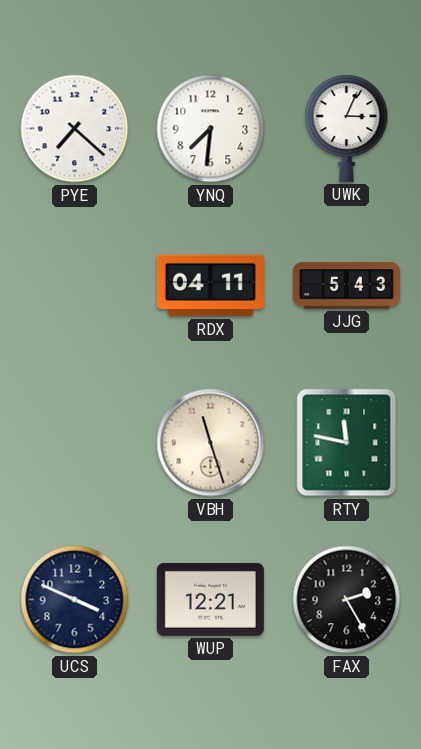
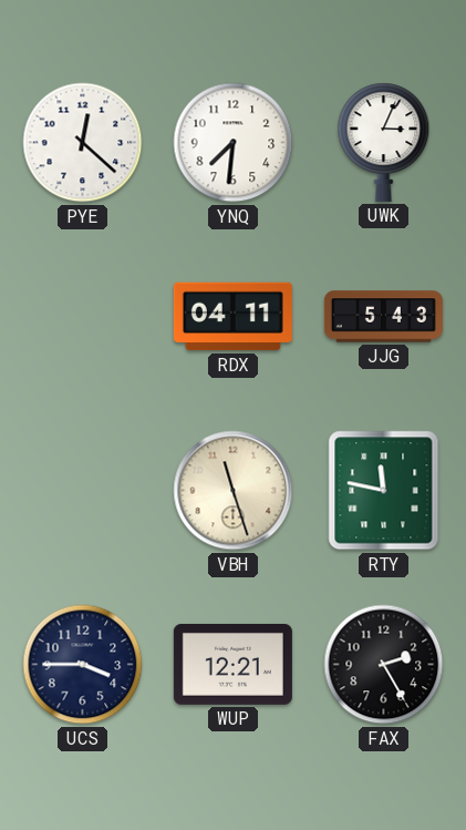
PYE: 7:22 -> 12:22
UCS: 3:49 -> 3:45
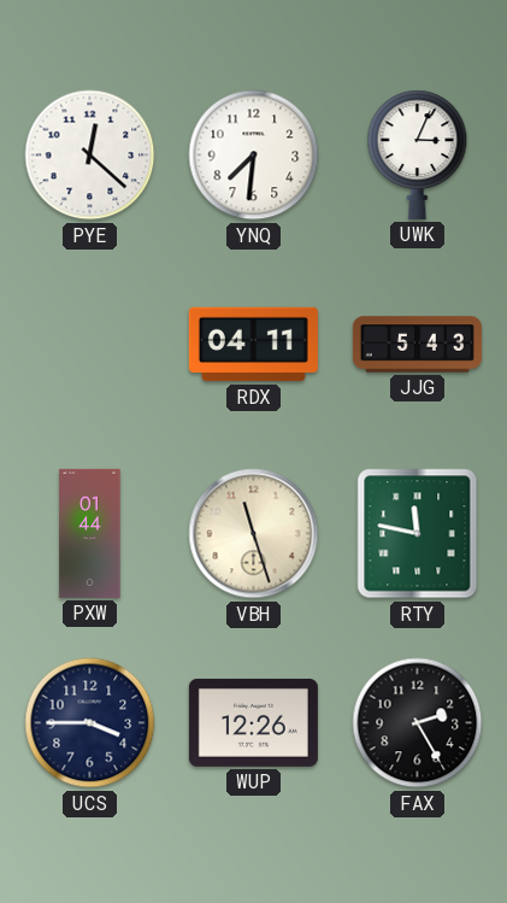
PXW: none -> 01:44
WUP: 12:21 -> 12:26
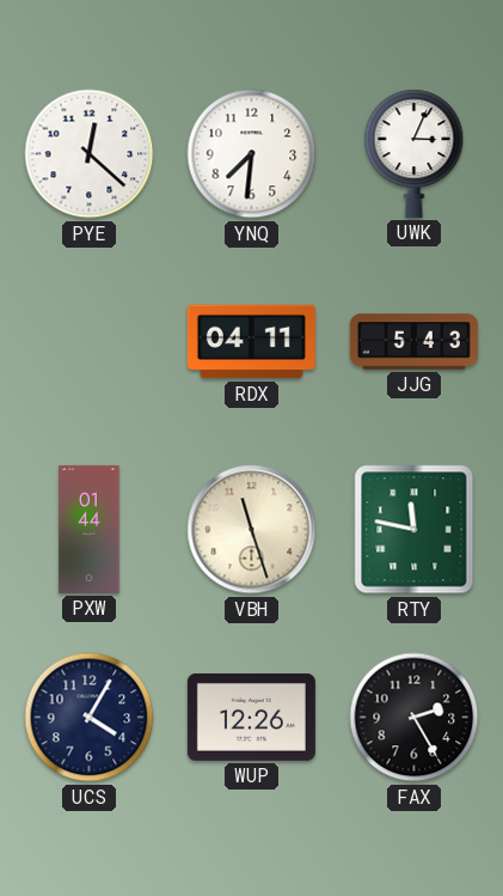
UCS: 3:45 -> 4:05
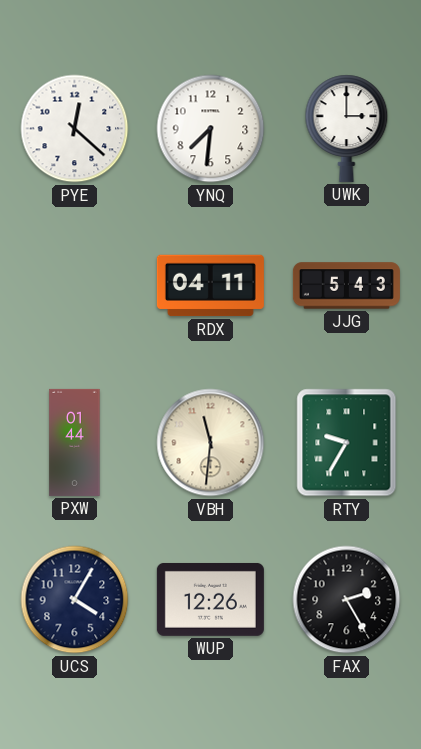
UWK: 3:04 -> 3:00
VBH: 11:27 -> 11:31
RTY: 11:47 -> 9:35
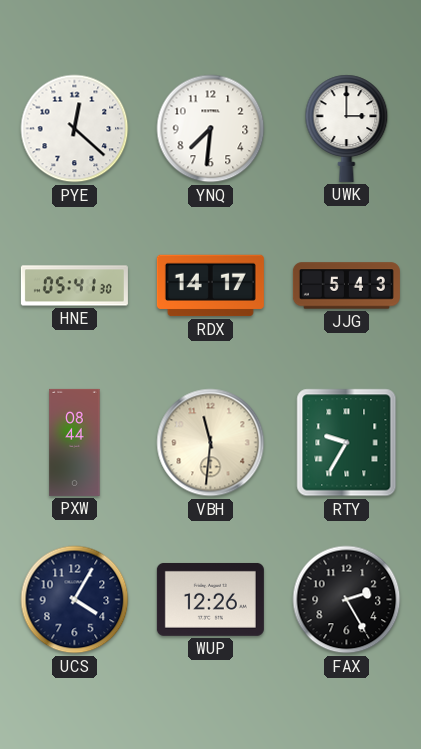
HNE: none -> 05:41
RDX: 04:11 -> 14:17
PXW: 01:44 -> 08:44
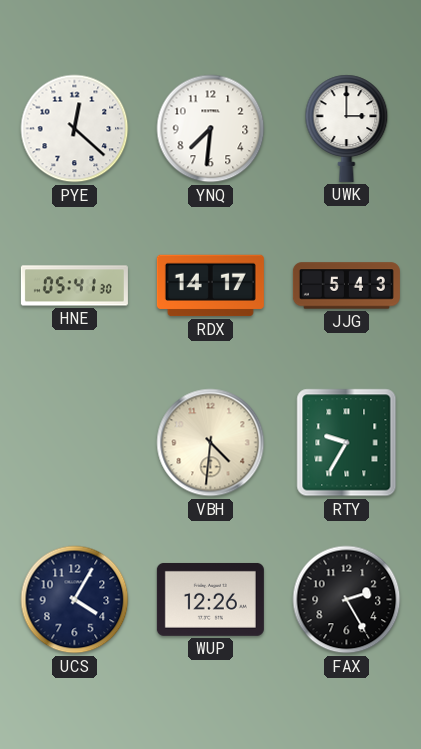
PXW: 08:44 -> none
VBH: 11:31 -> 4:31
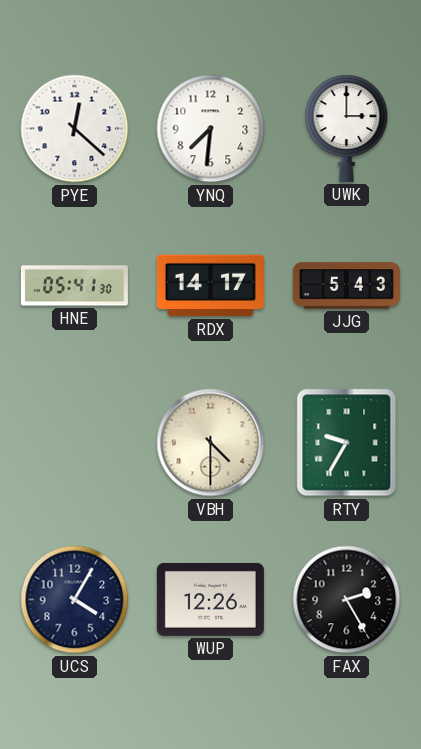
VBH: 4:31 -> 4:30
